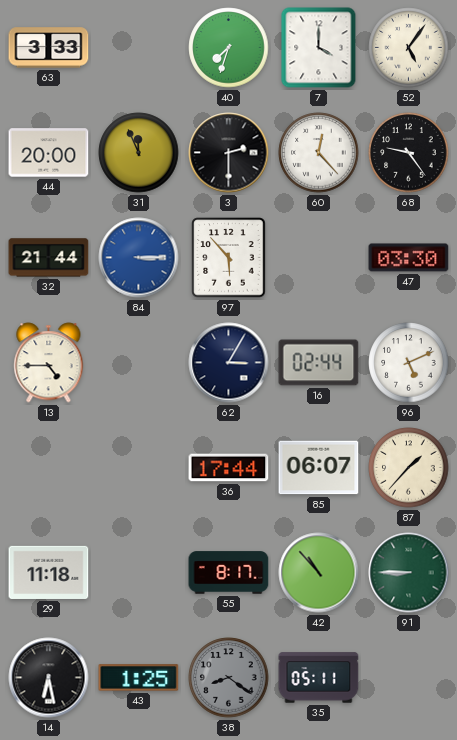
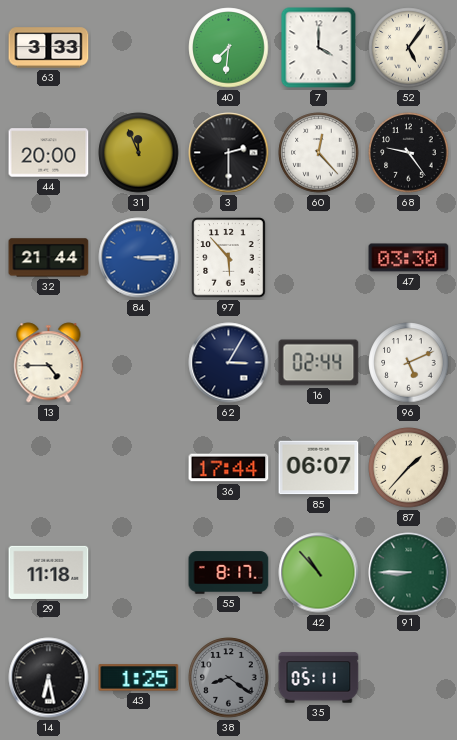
40: 7:33 -> 7:31
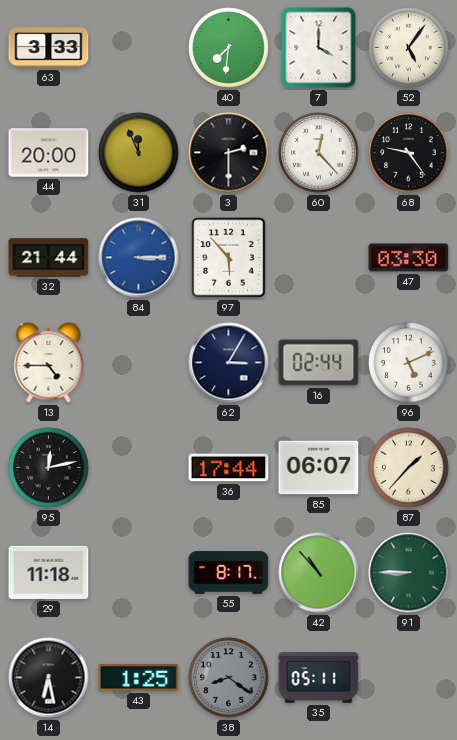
95: none -> 12:13
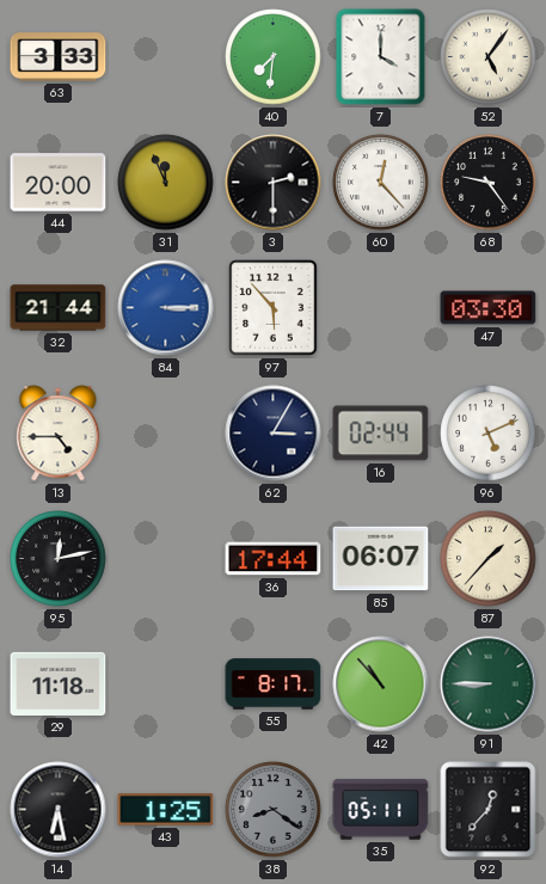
92: none -> 12:37
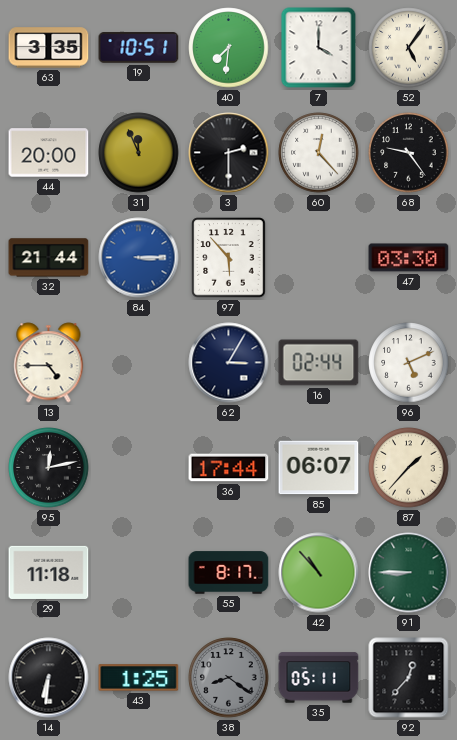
63: 3:33 -> 3:35
19: none -> 10:51
14: 6:28 -> 6:31
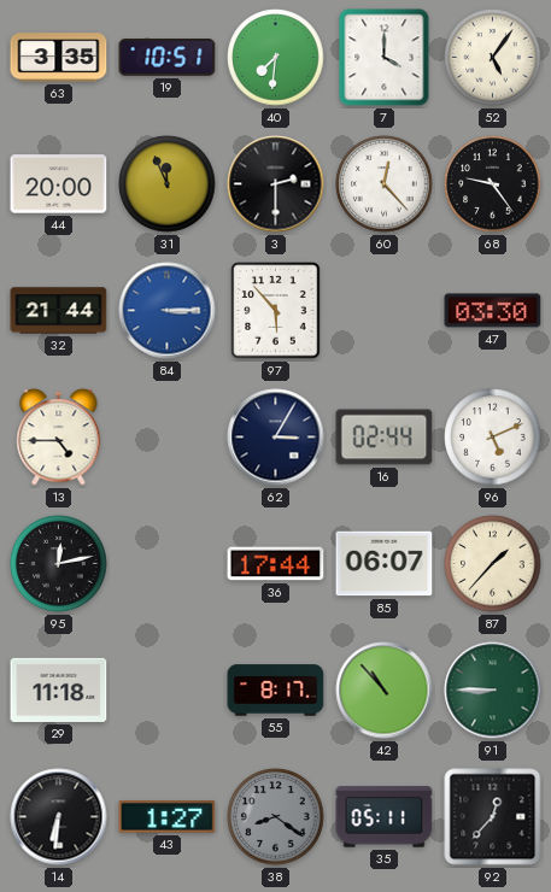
43: 1:25 -> 1:27
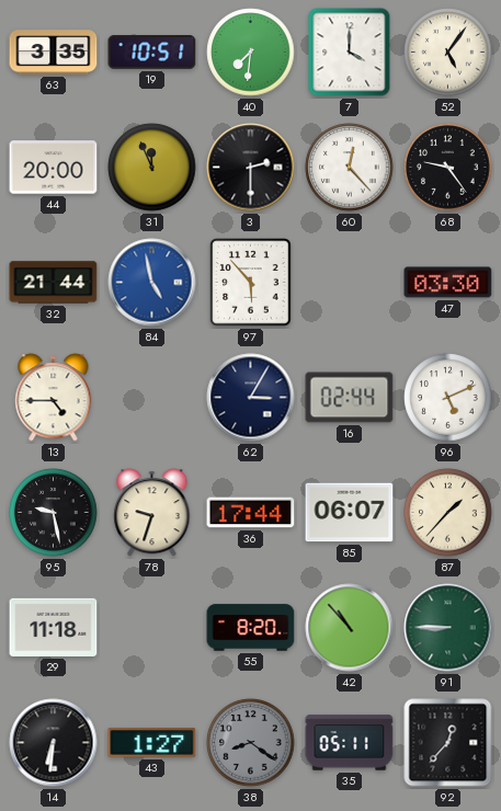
84: 3:15 -> 4:58
95: 12:13 -> 9:28
78: none -> 9:33
55: 8:17 -> 8:20
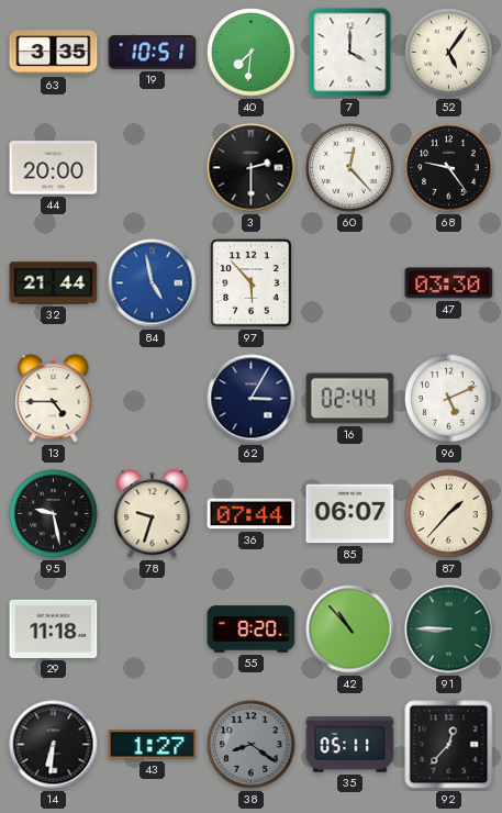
31: 11:56 -> none
36: 17:44 -> 07:44
